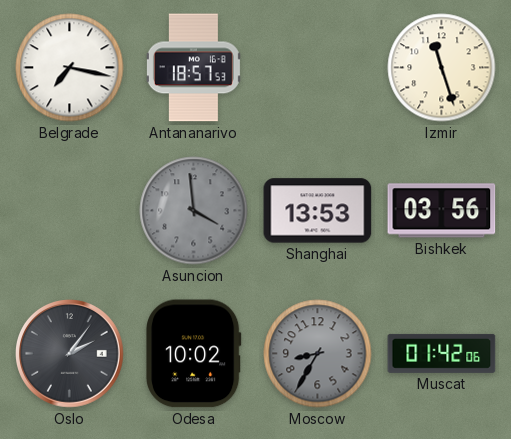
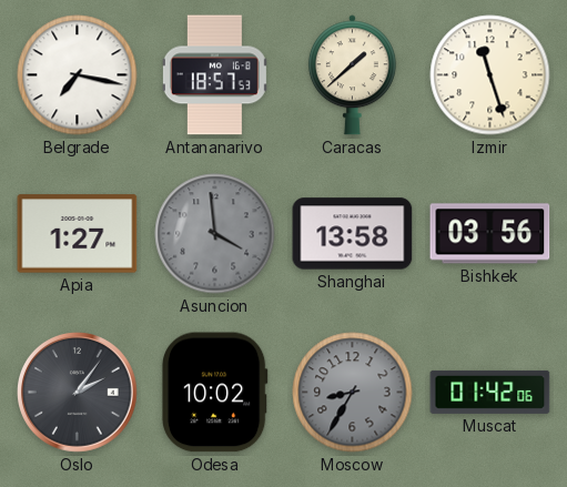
Caracas: none -> 1:38
Apia: none -> 1:27
Shanghai: 13:53 -> 13:58
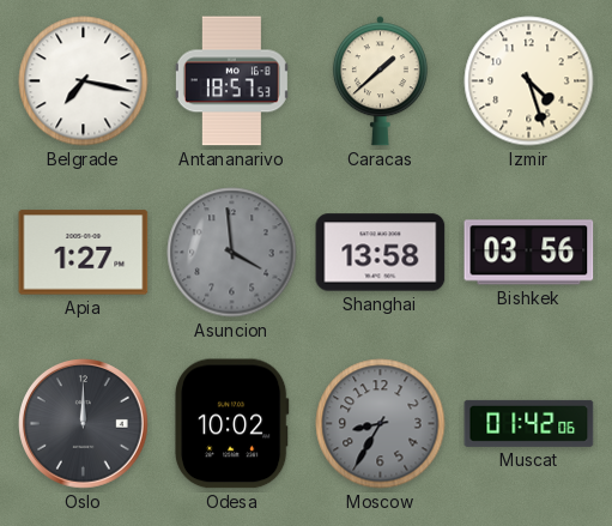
Izmir: 11:27 -> 4:27
Oslo: 2:06 -> 12:00
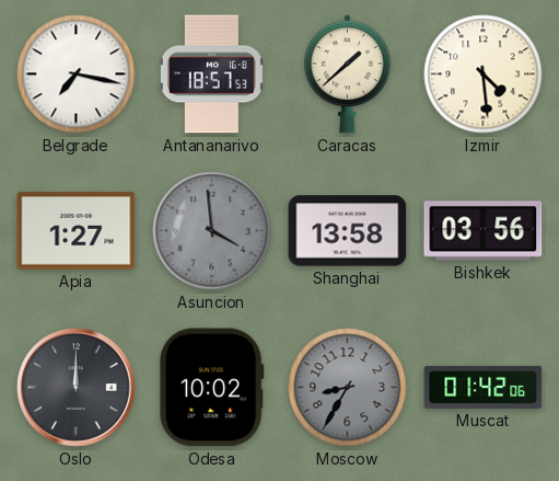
Izmir: 4:27 -> 4:29
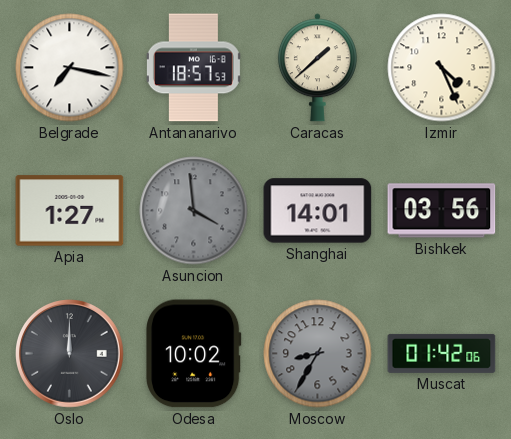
Izmir: 4:29 -> 4:26
Shanghai: 13:58 -> 14:01
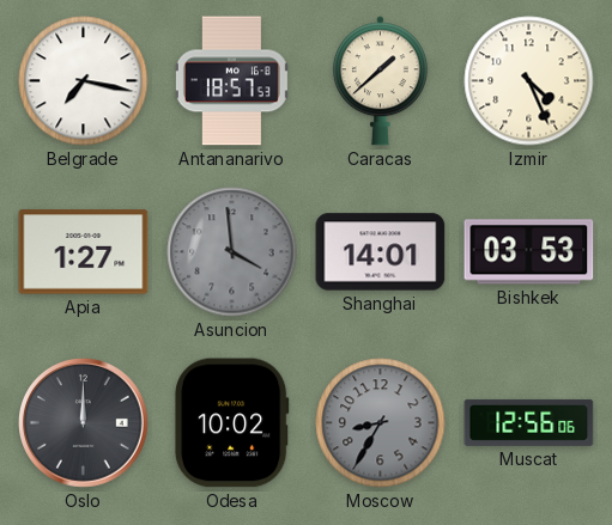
Bishkek: 03:56 -> 03:53
Muscat: 01:42 -> 12:56
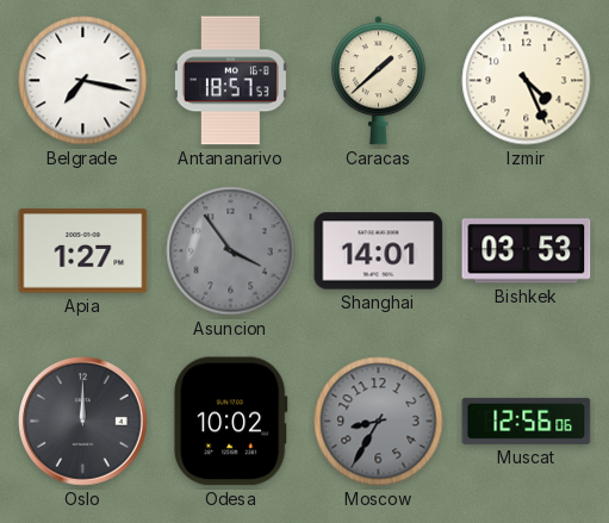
Asuncion: 3:59 -> 3:54
